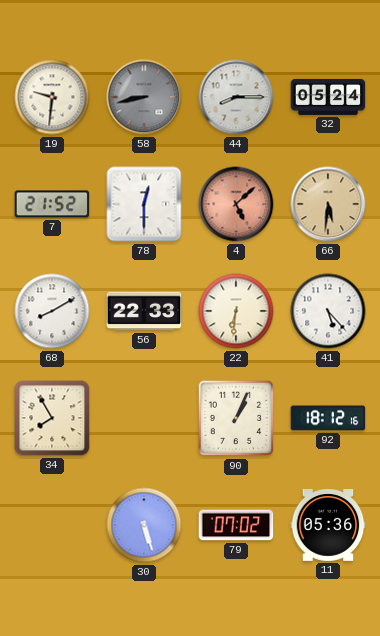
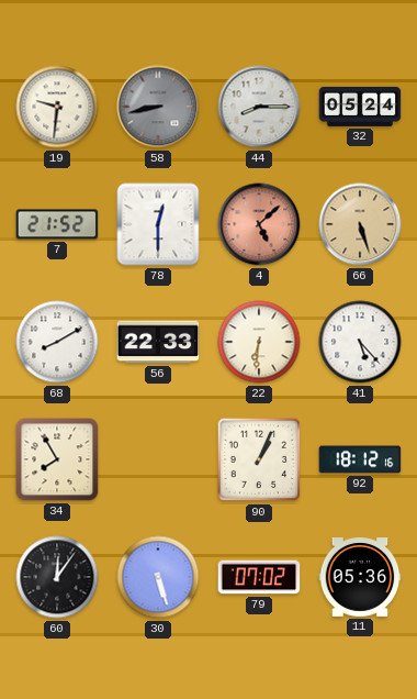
66: 5:31 -> 5:27
60: none -> 12:06
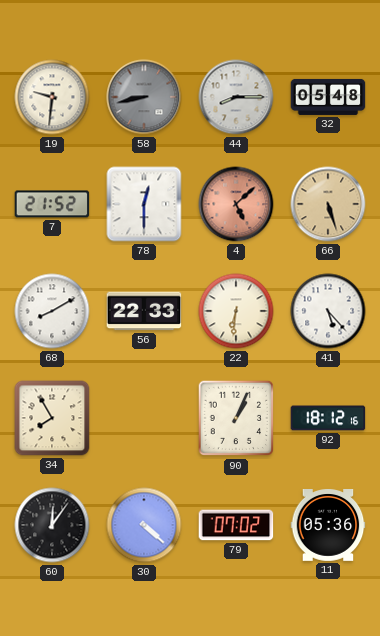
32: 05:24 -> 05:48
30: 5:27 -> 4:22
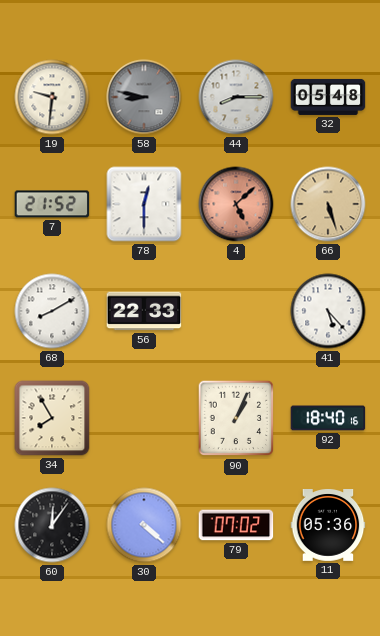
58: 8:43 -> 8:47
22: 6:31 -> none
92: 18:12 -> 18:40
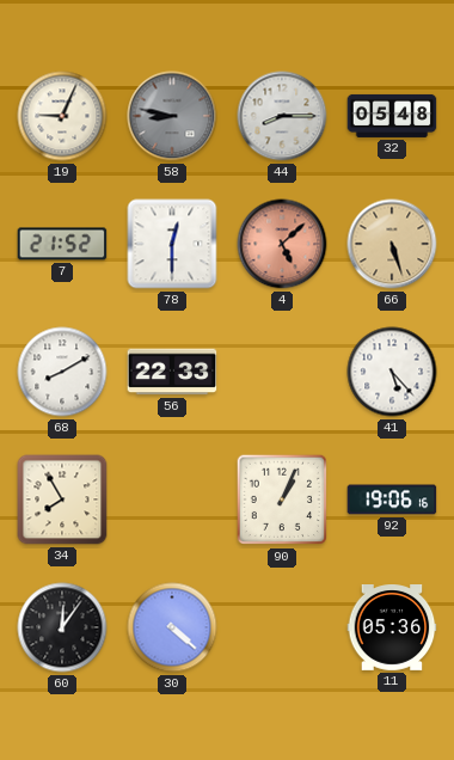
19: 9:31 -> 9:04
92: 18:40 -> 19:06
79: 07:02 -> none
